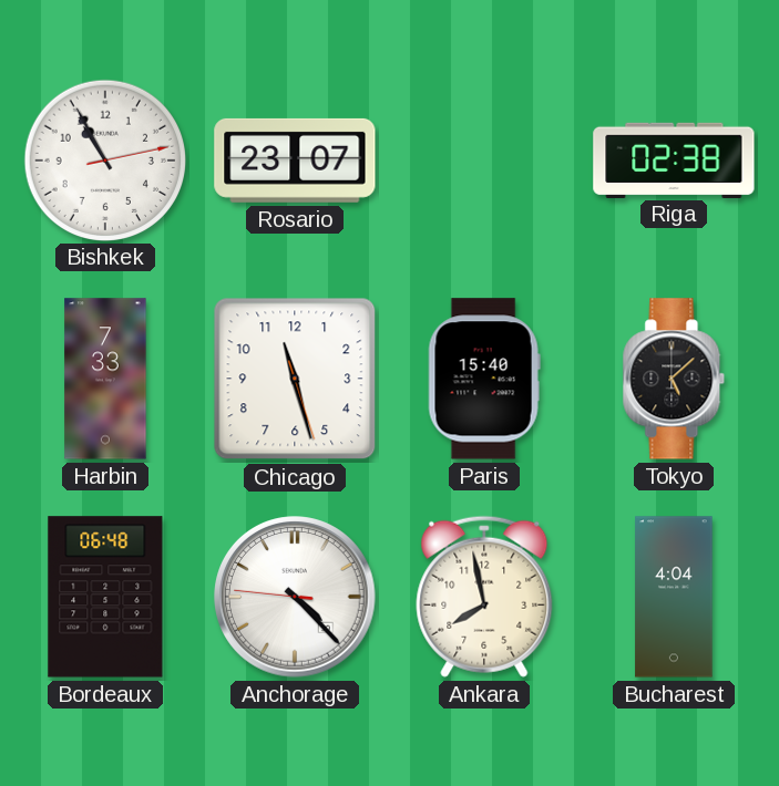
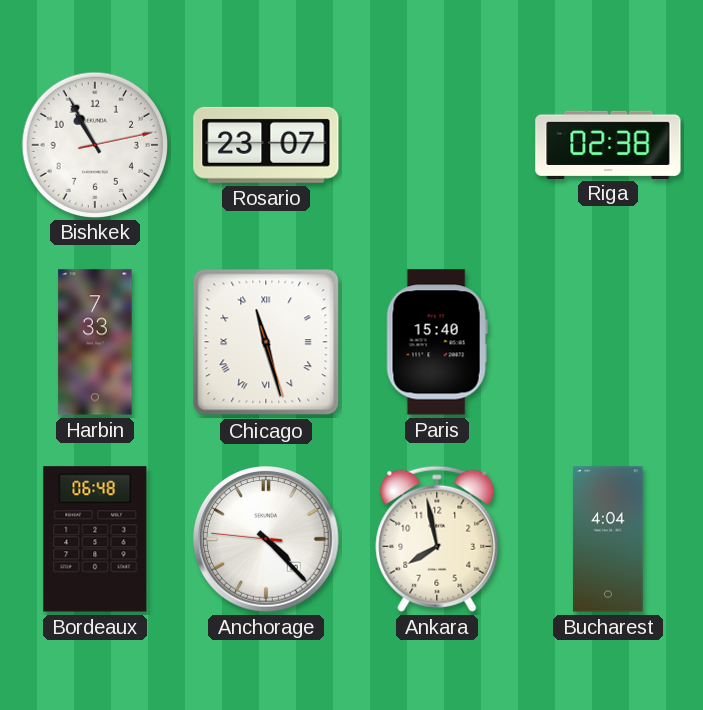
Chicago numerals: Arabic -> Roman
Tokyo: 5:08 -> none
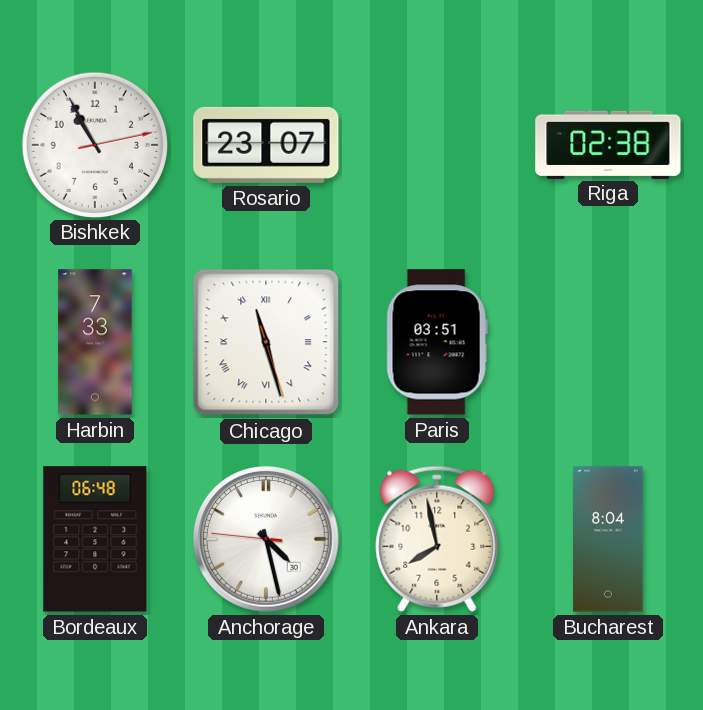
Paris: 15:40 -> 03:51
Anchorage: 4:22 -> 4:27
Bucharest: 4:04 -> 8:04
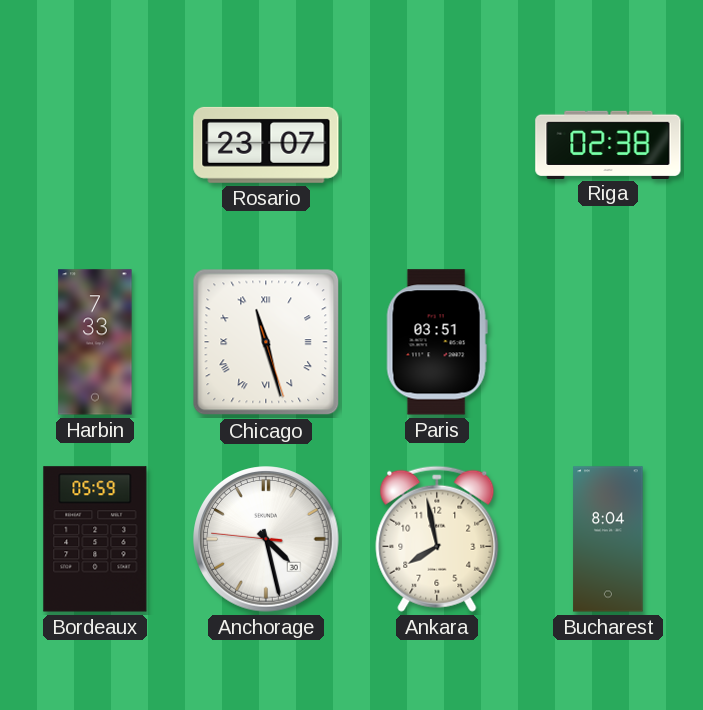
Bishkek: 10:55 -> none
Bordeaux: 06:48 -> 05:59
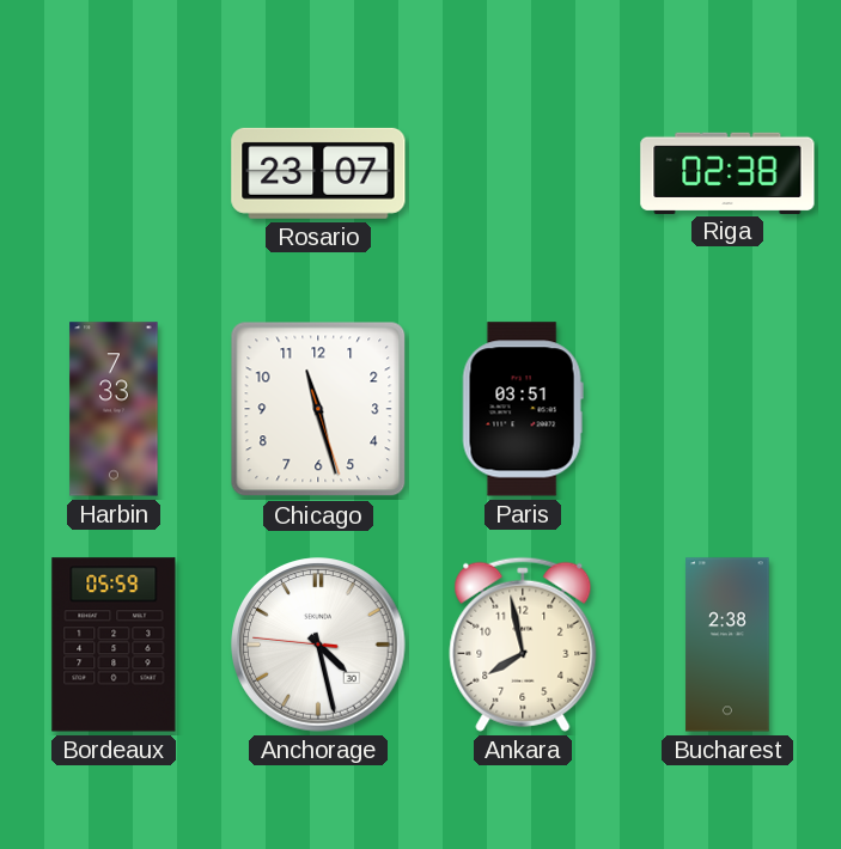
Chicago numerals: Roman -> Arabic
Bucharest: 8:04 -> 2:38
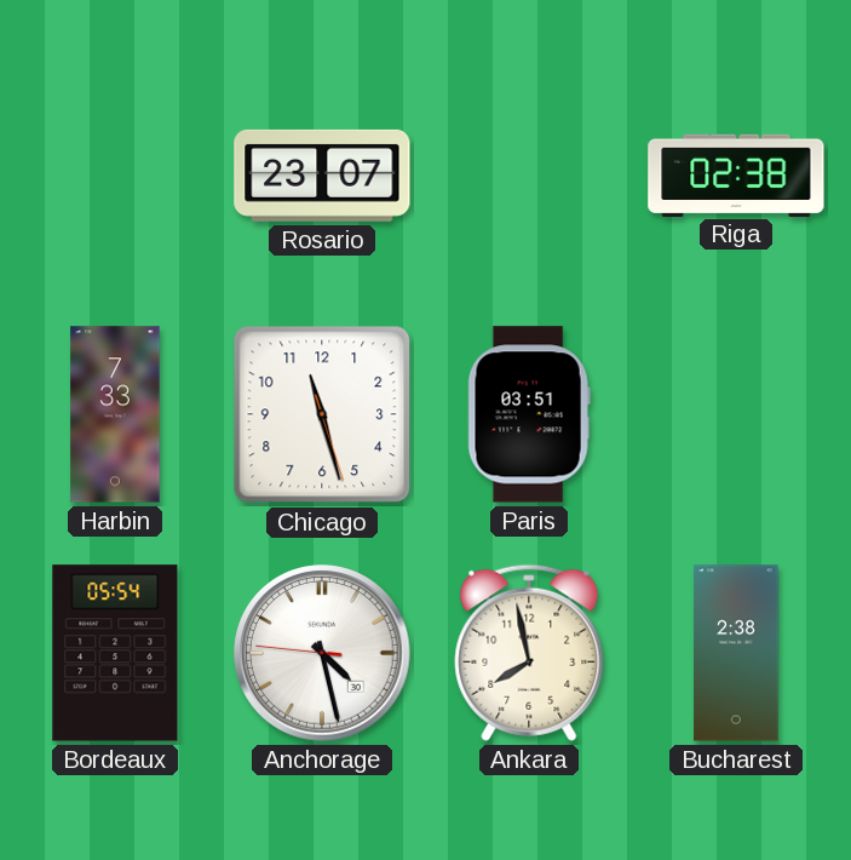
Bordeaux: 05:59 -> 05:54
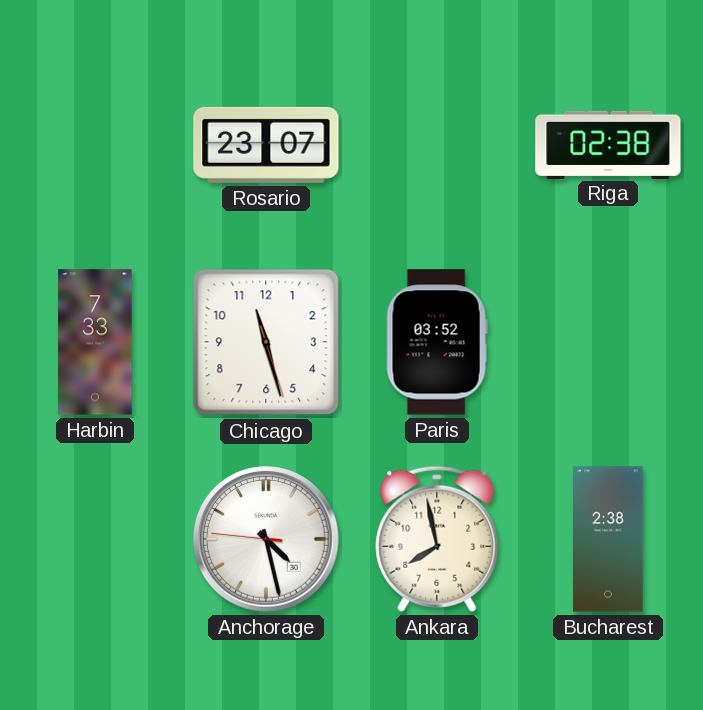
Paris: 03:51 -> 03:52
Bordeaux: 05:54 -> none
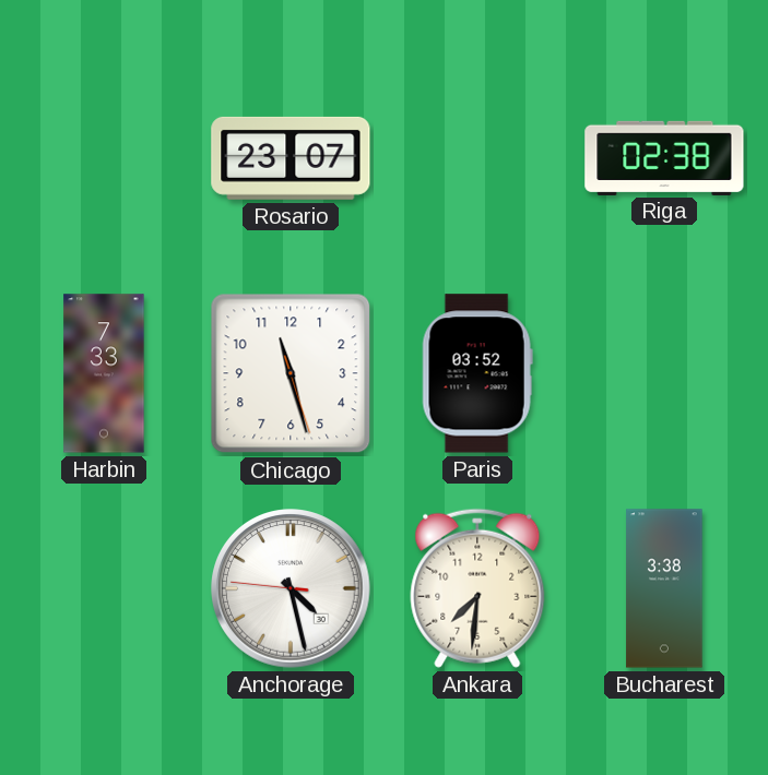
Ankara: 7:58 -> 7:31
Bucharest: 2:38 -> 3:38
